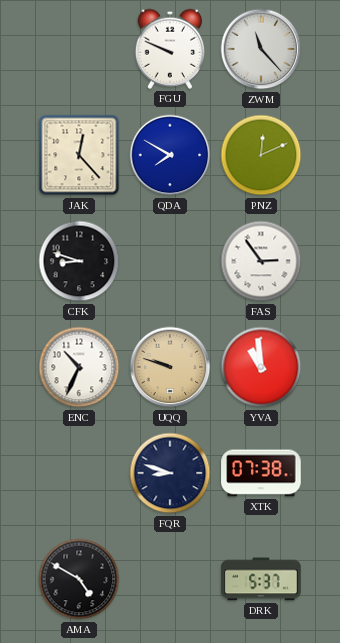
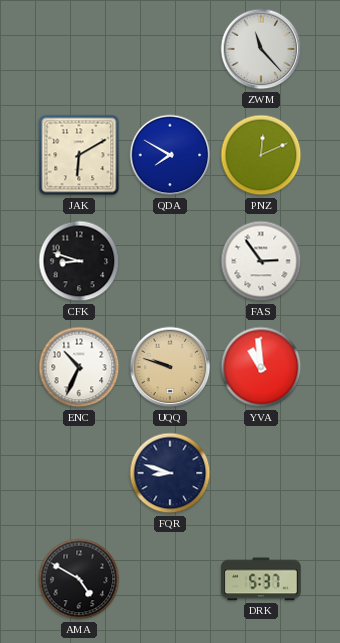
FGU: 9:49 -> none
JAK: 12:23 -> 6:10
XTK: 07:38 -> none
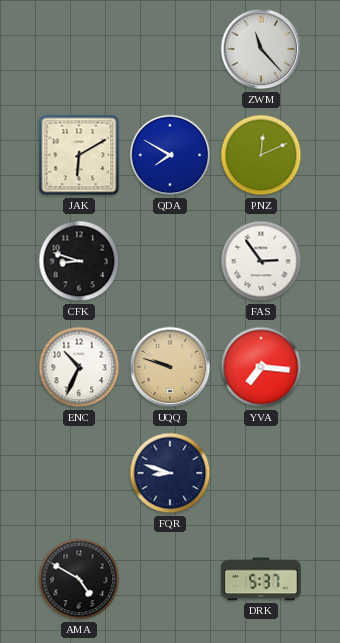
YVA: 10:59 -> 7:16
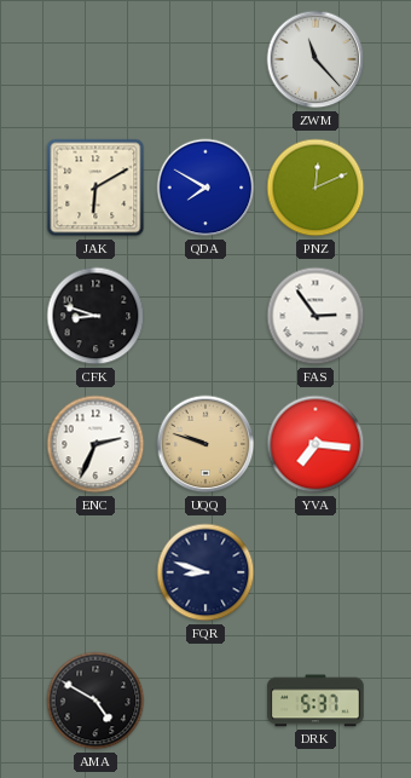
ENC: 10:34 -> 2:34
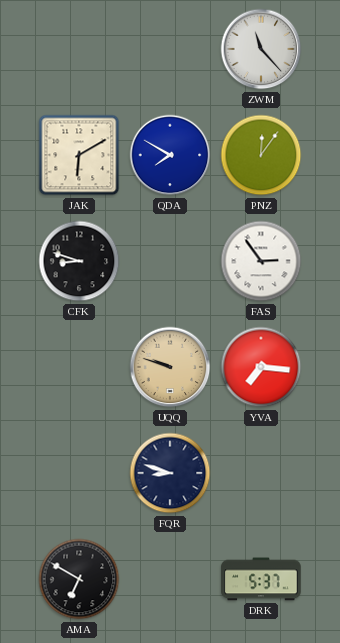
PNZ: 12:11 -> 12:06
ENC: 2:34 -> none
AMA: 4:50 -> 6:50
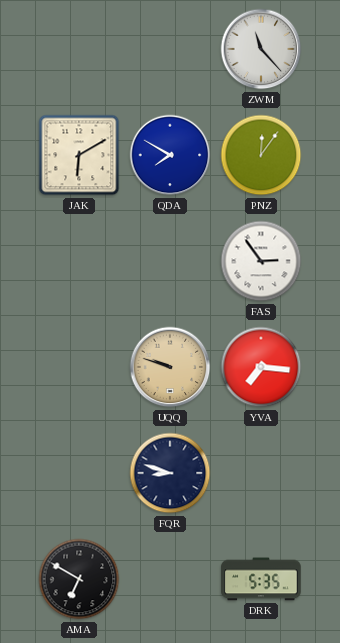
CFK: 8:48 -> none
DRK: 5:37 -> 5:35
